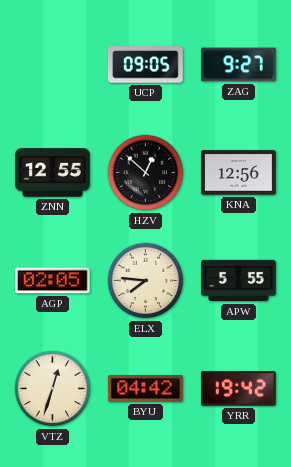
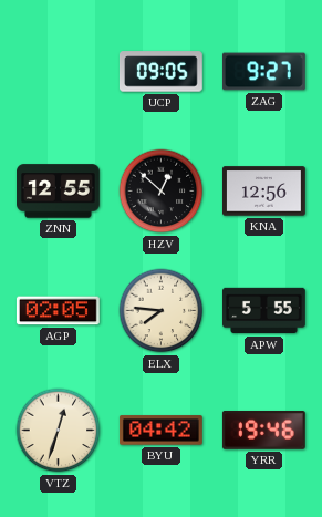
YRR: 19:42 -> 19:46
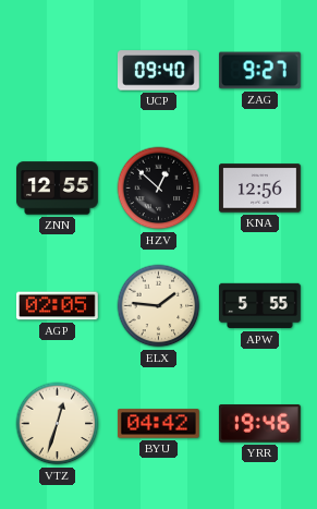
UCP: 09:05 -> 09:40
ELX: 7:46 -> 1:46
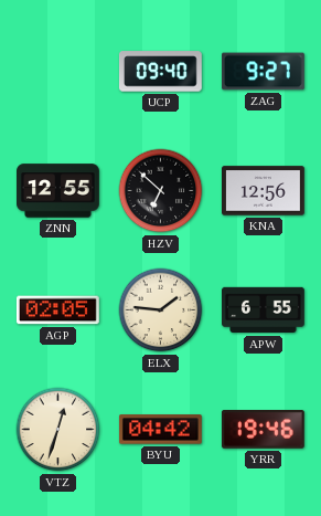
HZV: 12:52 -> 6:52
APW: 5:55 -> 6:55
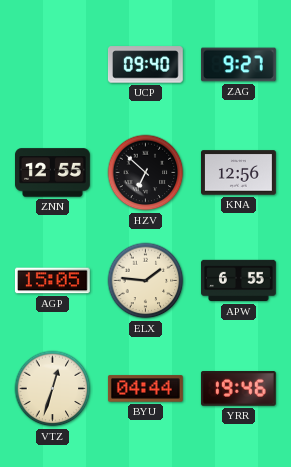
AGP: 02:05 -> 15:05
BYU: 04:42 -> 04:44
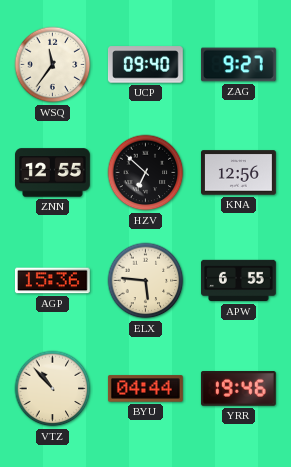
WSQ: none -> 11:36
AGP: 15:05 -> 15:36
ELX: 1:46 -> 5:46
VTZ: 12:33 -> 10:53
